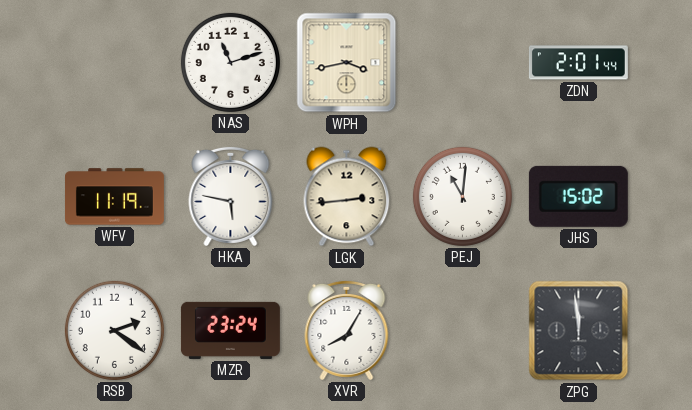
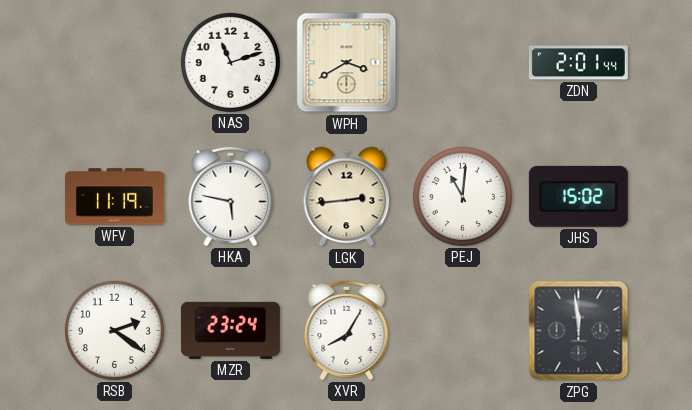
WPH: 3:43 -> 3:40
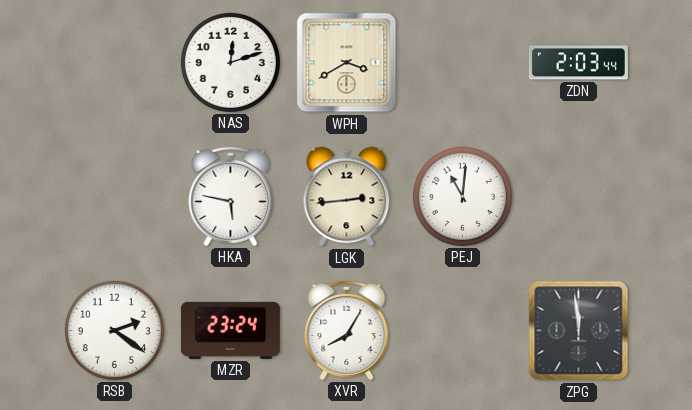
NAS: 11:12 -> 12:12
ZDN: 2:01 -> 2:03
WFV: 11:19 -> none
JHS: 15:02 -> none
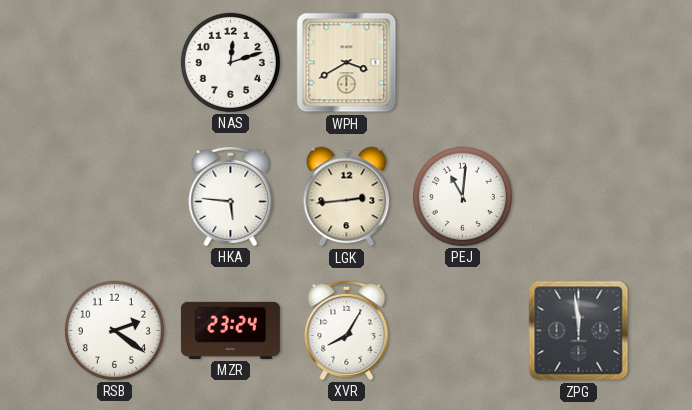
ZDN: 2:03 -> none
HKA: 5:47 -> 5:46
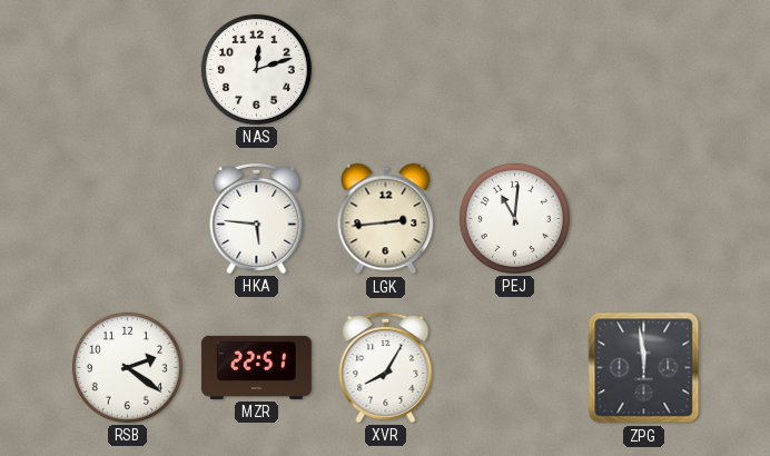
WPH: 3:40 -> none
MZR: 23:24 -> 22:51
